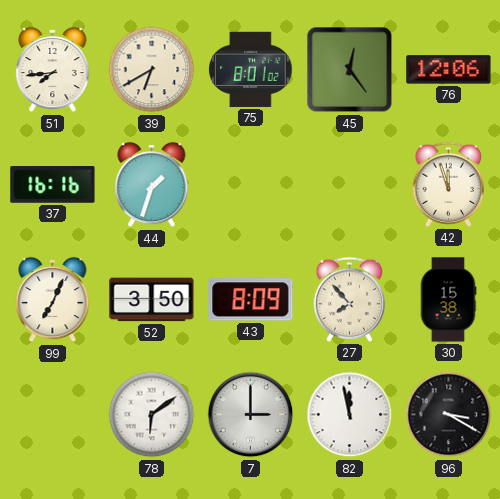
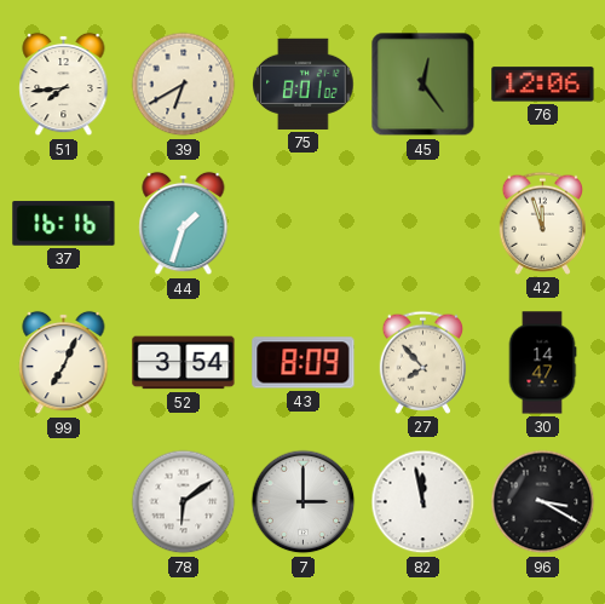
52: 3:50 -> 3:54
30: 15:38 -> 14:47
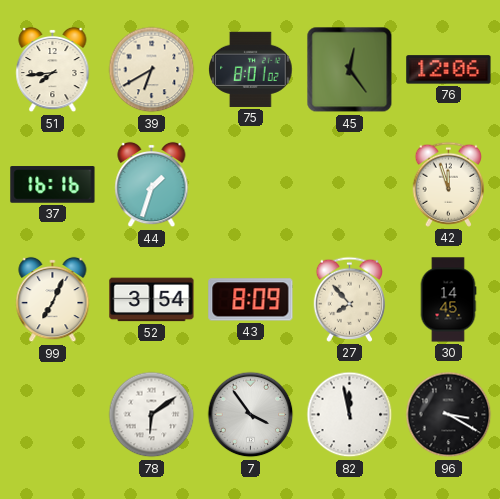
30: 14:47 -> 14:45
7: 3:00 -> 3:54
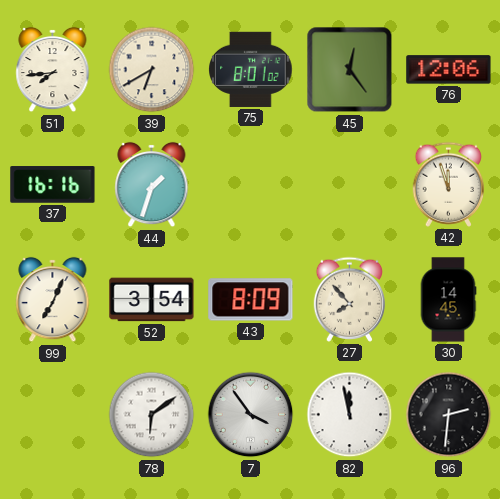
96: 3:20 -> 2:31
